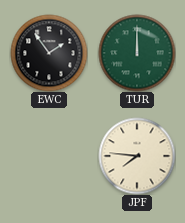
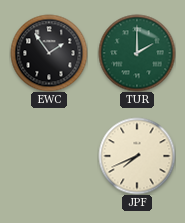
TUR: 12:00 -> 2:00
JPF: 7:46 -> 7:41
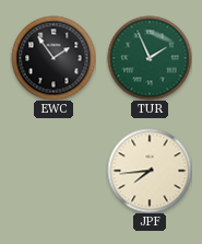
TUR: 2:00 -> 1:56
JPF: 7:41 -> 7:44
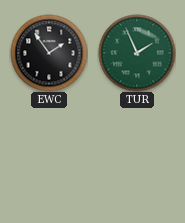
JPF: 7:44 -> none
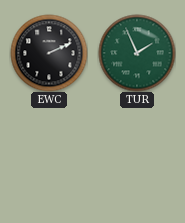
EWC: 1:54 -> 2:11
